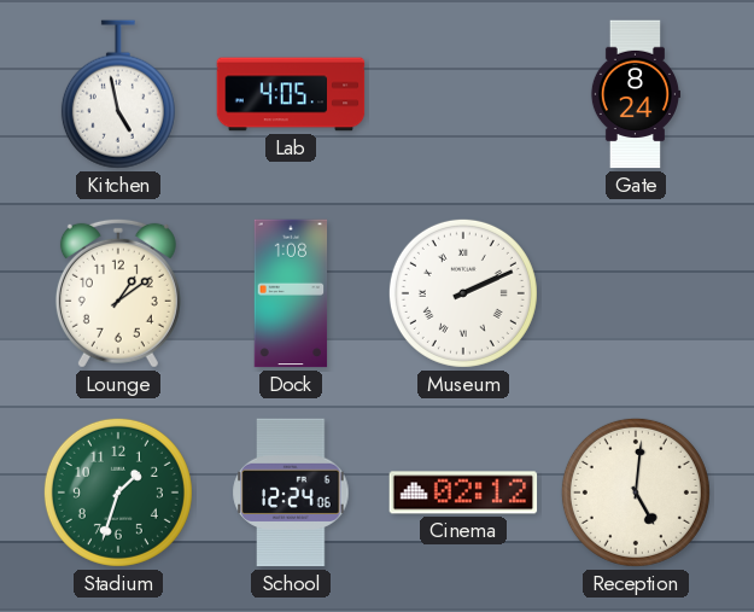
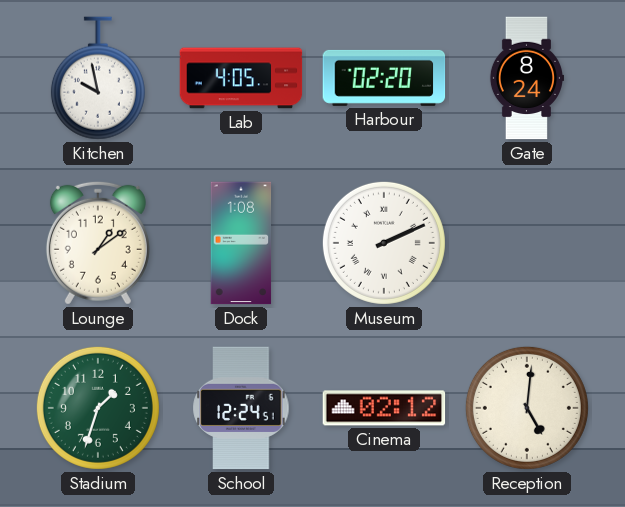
Kitchen: 4:58 -> 9:58
Harbour: none -> 02:20
School: 12:24:06 -> 12:24:51
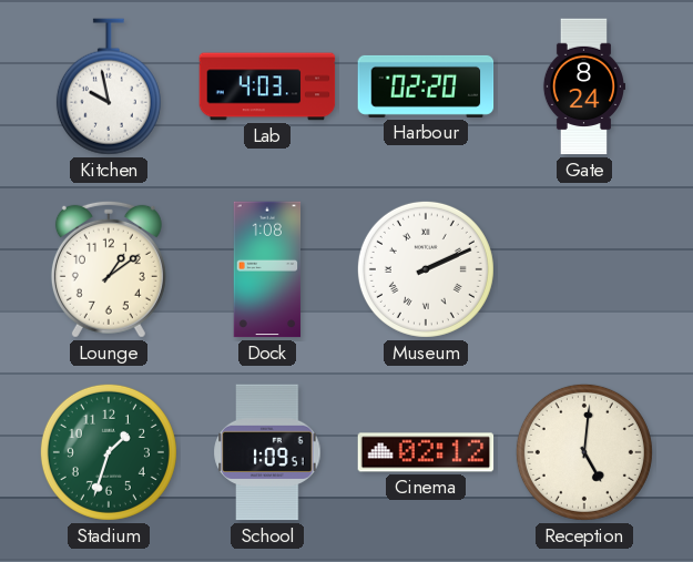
Lab: 4:05 -> 4:03
School: 12:24 -> 1:09
